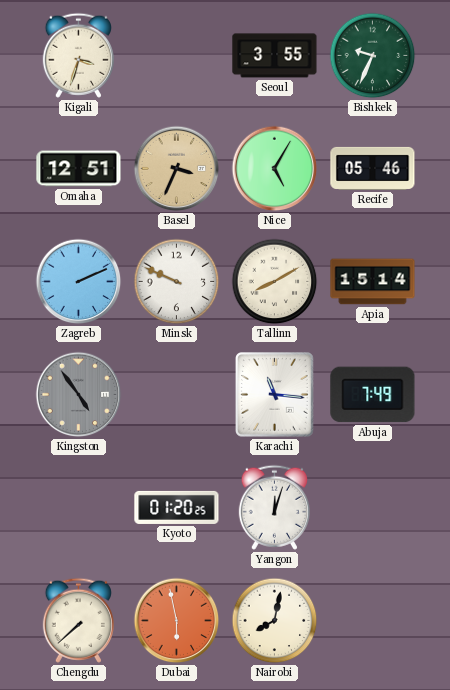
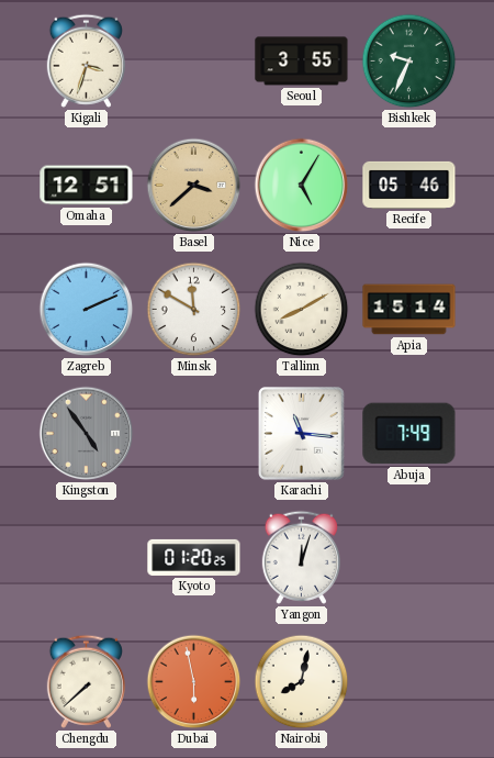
Basel: 3:34 -> 3:38
Minsk: 9:49 -> 11:50
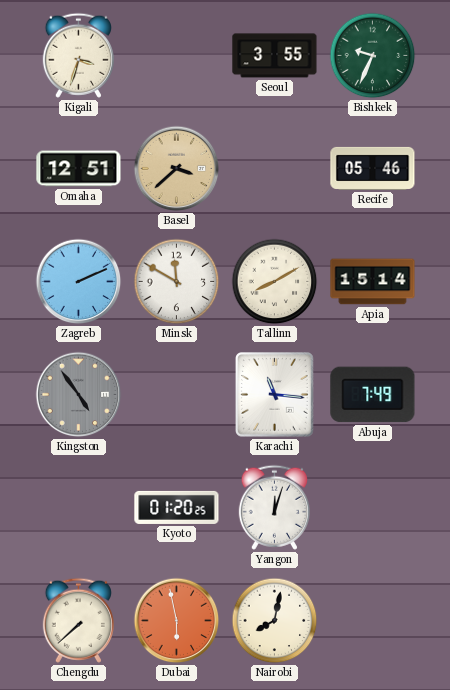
Nice: 5:05 -> none
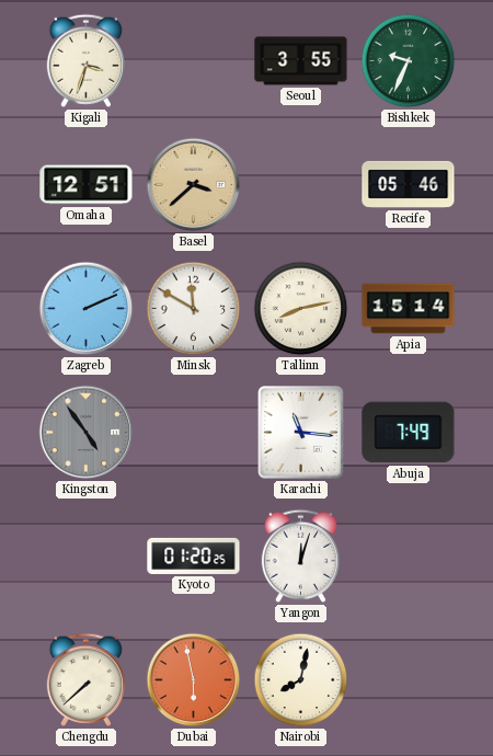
Tallinn: 8:10 -> 8:13
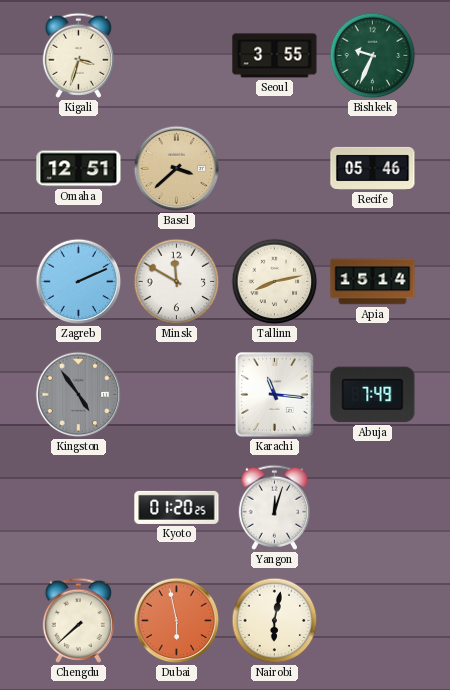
Nairobi: 8:02 -> 6:02
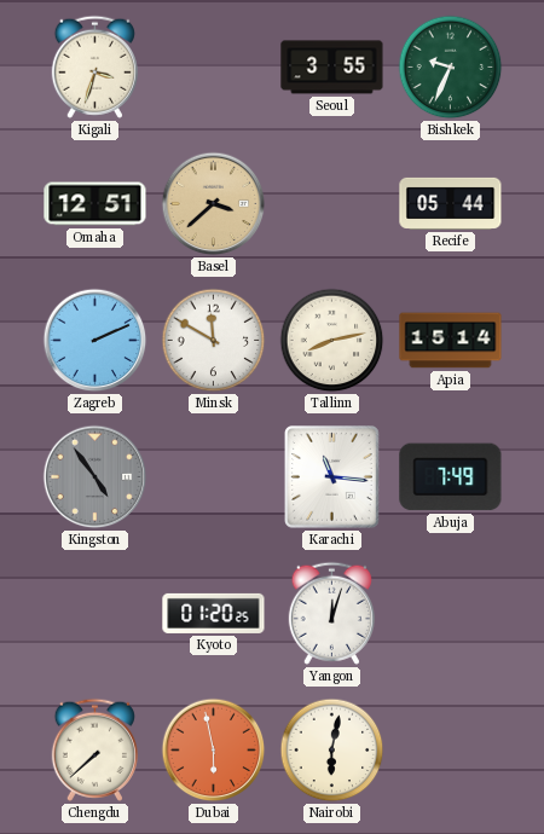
Recife: 05:46 -> 05:44
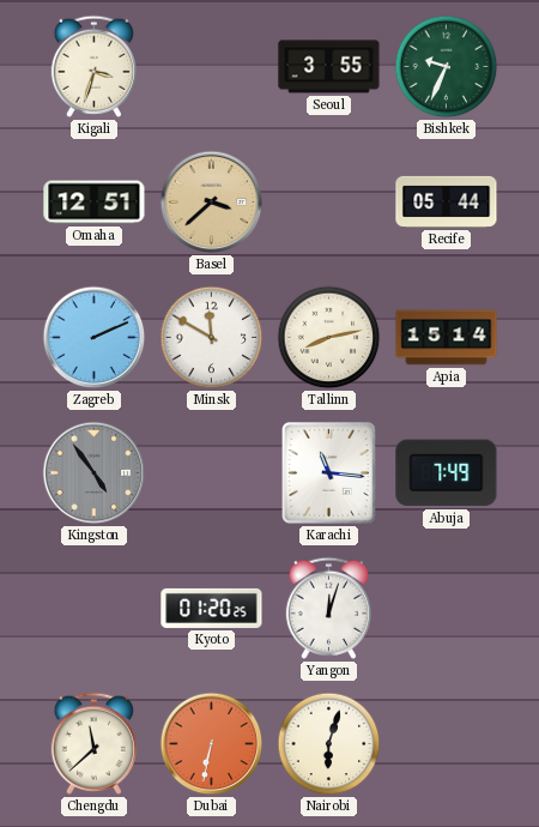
Chengdu: 7:38 -> 11:38
Dubai: 5:58 -> 6:32
Nairobi: 6:02 -> 6:03
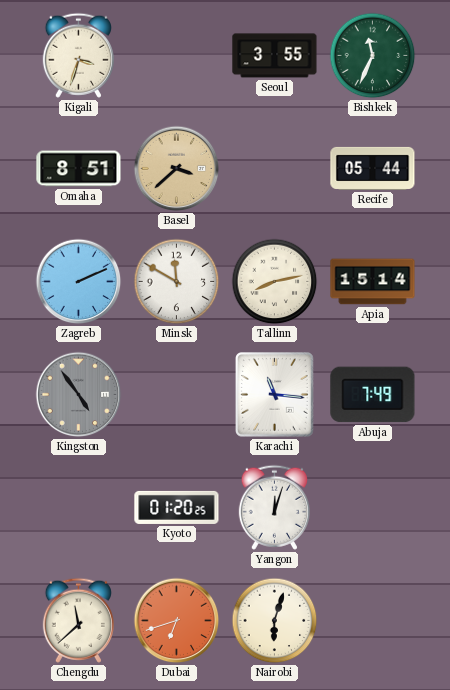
Bishkek: 9:34 -> 11:34
Omaha: 12:51 -> 8:51
Dubai: 6:32 -> 6:42
